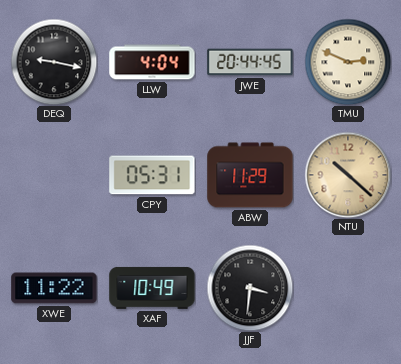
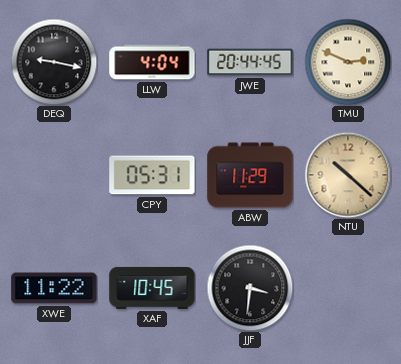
XAF: 10:49 -> 10:45
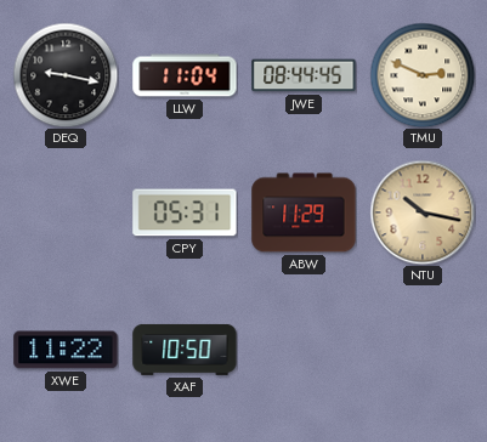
LLW: 4:04 -> 11:04
JWE: 20:44 -> 08:44
NTU: 10:22 -> 10:17
XAF: 10:45 -> 10:50
JJF: 3:31 -> none
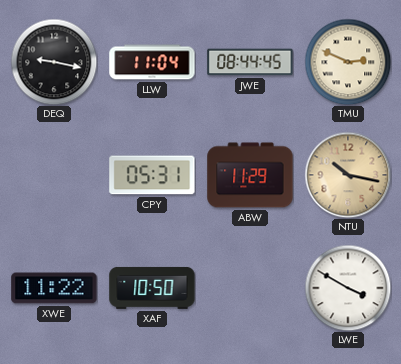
LWE: none -> 3:50
